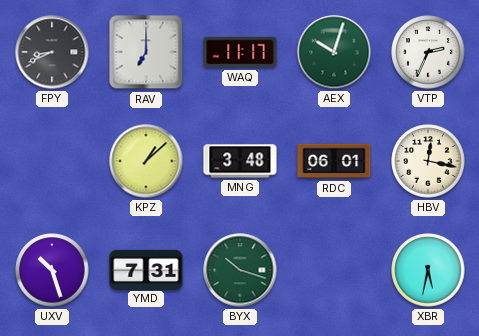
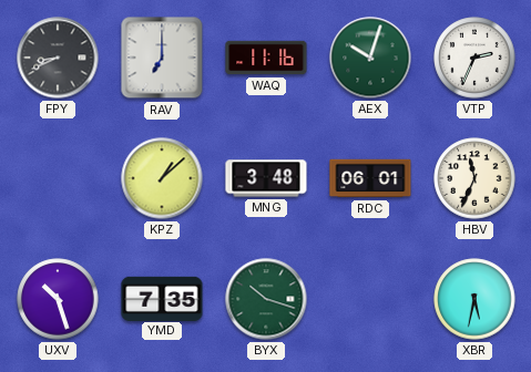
WAQ: 11:17 -> 11:16
HBV: 12:17 -> 11:34
YMD: 7:31 -> 7:35
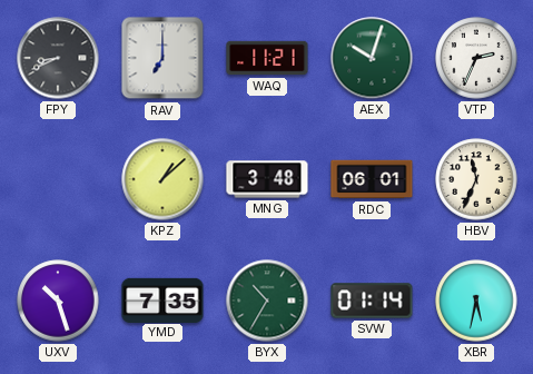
WAQ: 11:16 -> 11:21
BYX: 10:18 -> 10:35
SVW: none -> 01:14
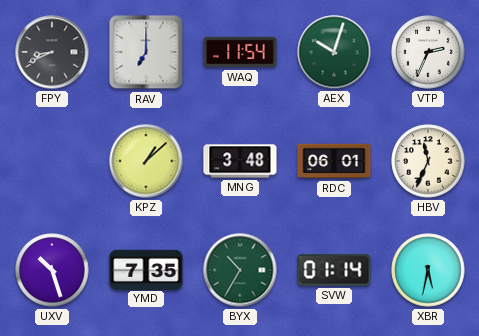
WAQ: 11:21 -> 11:54
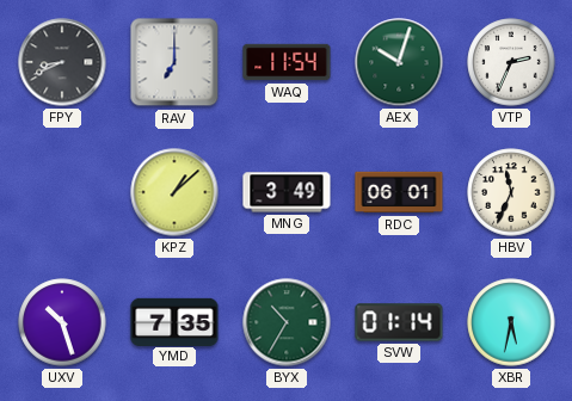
MNG: 3:48 -> 3:49
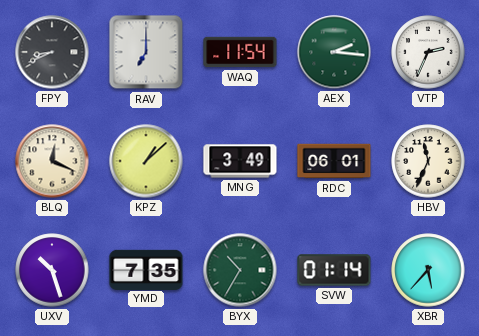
AEX: 10:03 -> 2:16
BLQ: none -> 12:19
XBR: 5:32 -> 5:37
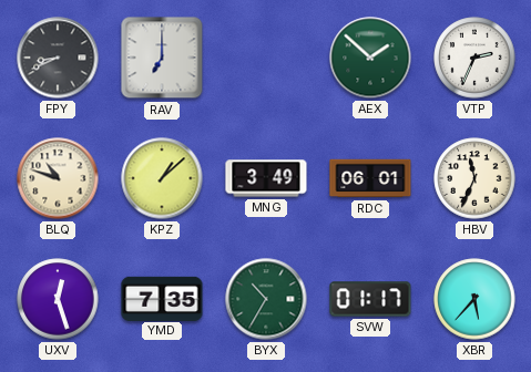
WAQ: 11:54 -> none
AEX: 2:16 -> 1:52
BLQ: 12:19 -> 10:48
UXV: 10:27 -> 12:27
SVW: 01:14 -> 01:17
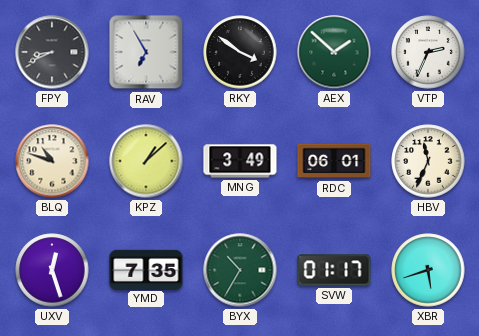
RAV: 7:00 -> 6:55
RKY: none -> 3:51
XBR: 5:37 -> 5:42
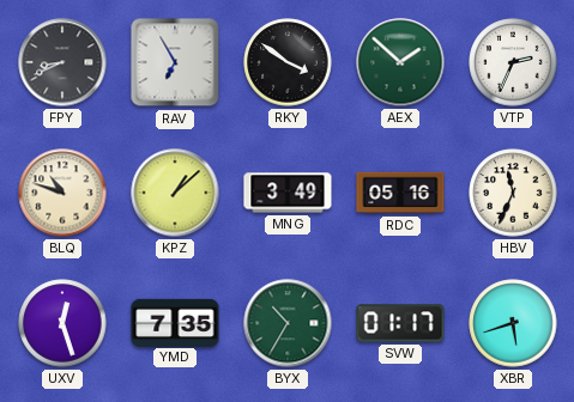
RDC: 06:01 -> 05:16
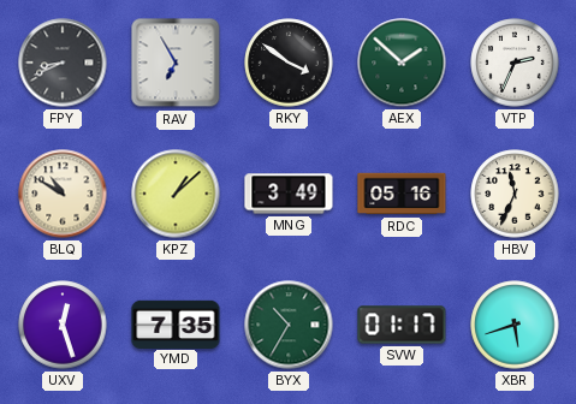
BLQ: 10:48 -> 10:50
